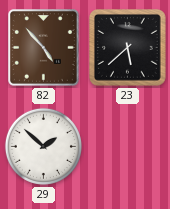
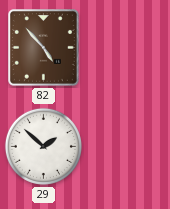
23: 5:38 -> none
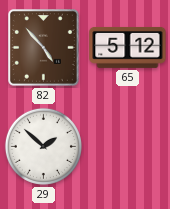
65: none -> 5:12
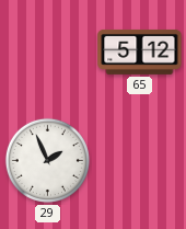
82: 4:53 -> none
29: 1:52 -> 1:56
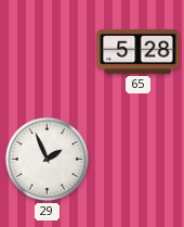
65: 5:12 -> 5:28
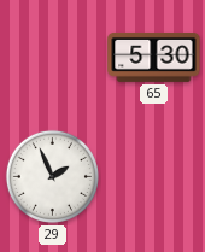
65: 5:28 -> 5:30
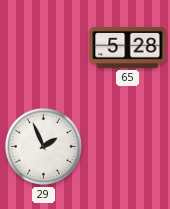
65: 5:30 -> 5:28
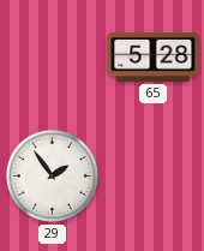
29: 1:56 -> 1:54
